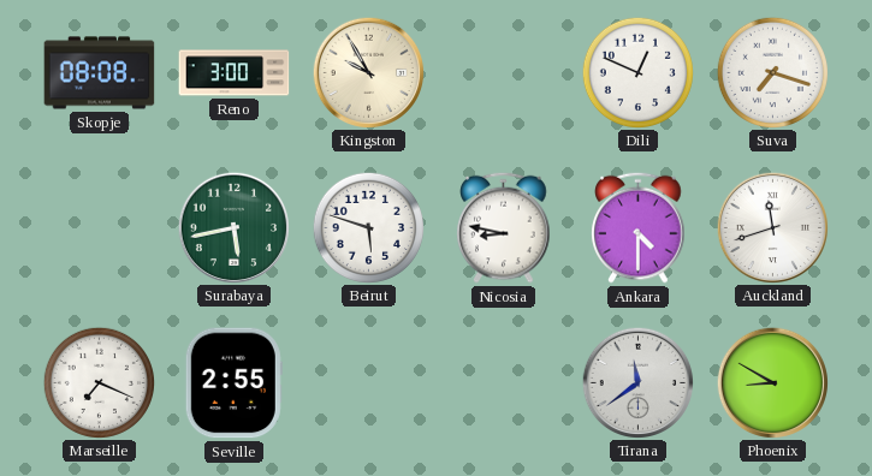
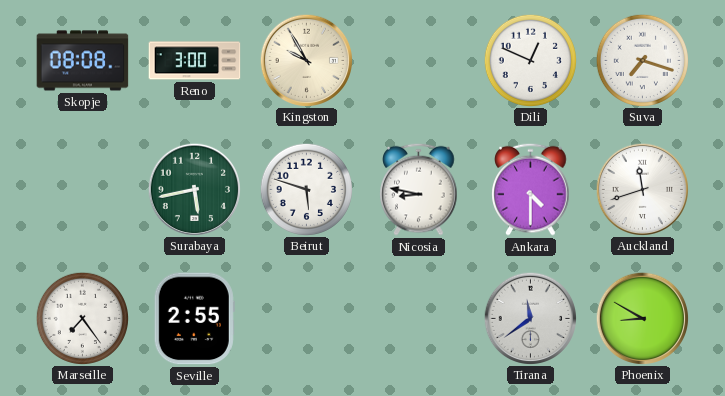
Marseille: 7:19 -> 7:24
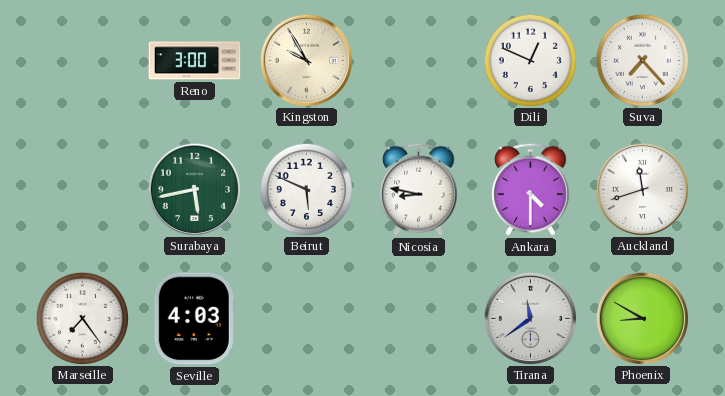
Skopje: 08:08 -> none
Suva: 7:18 -> 7:23
Beirut: 5:48 -> 5:49
Seville: 2:55 -> 4:03
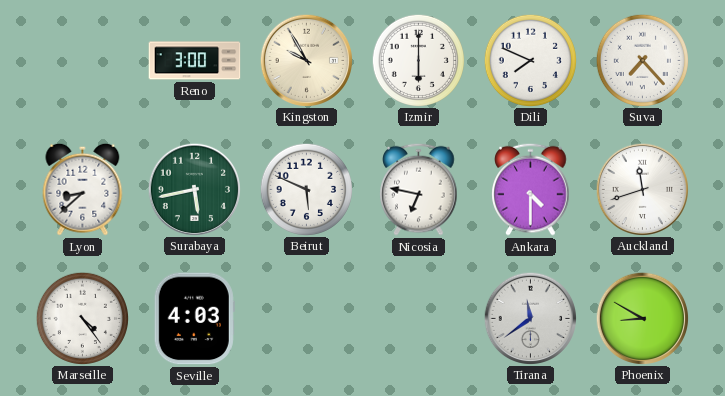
Izmir: none -> 6:00
Dili: 12:49 -> 7:49
Lyon: none -> 8:38
Nicosia: 8:47 -> 6:47
Marseille: 7:24 -> 4:24
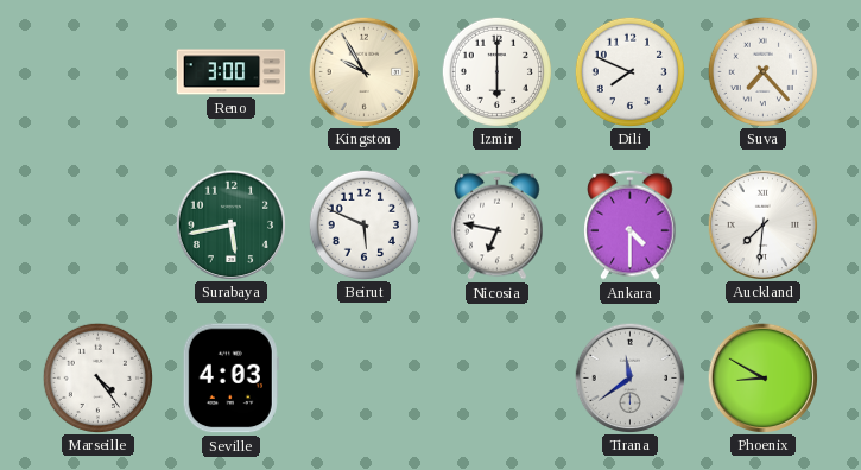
Lyon: 8:38 -> none
Auckland: 11:42 -> 7:31
